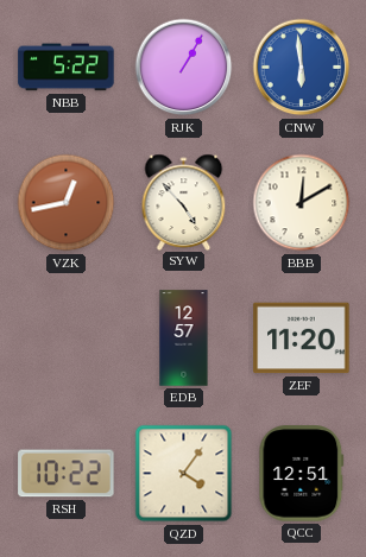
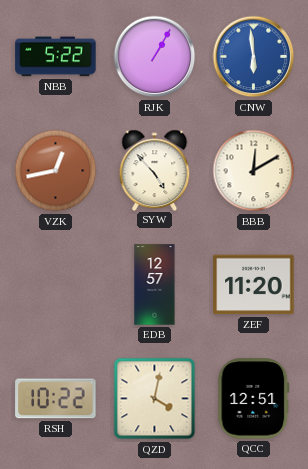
QZD: 4:06 -> 4:02
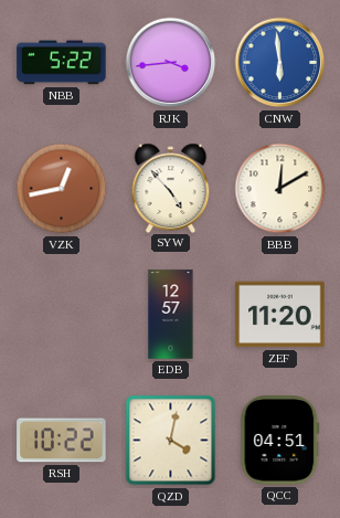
RJK: 1:05 -> 3:44
QCC: 12:51 -> 04:51
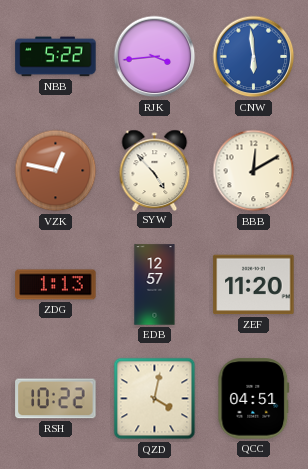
VZK: 12:43 -> 12:47
ZDG: none -> 1:13
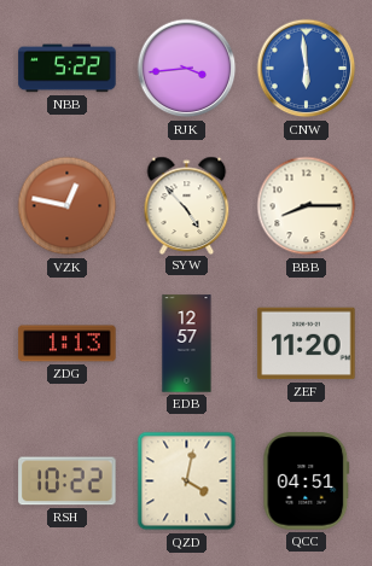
BBB: 12:10 -> 8:15
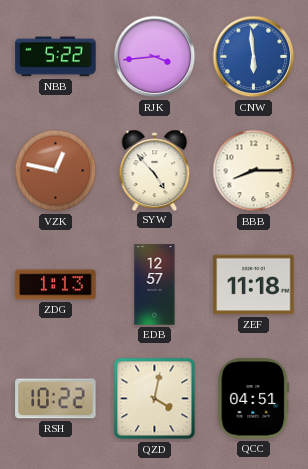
ZEF: 11:20 -> 11:18
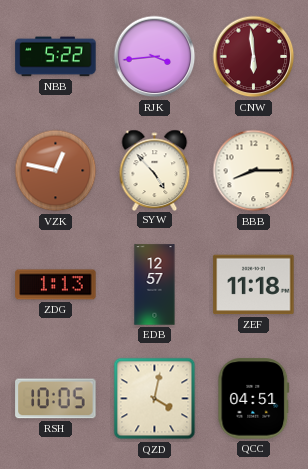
CNW dial: blue -> burgundy
RSH: 10:22 -> 10:05
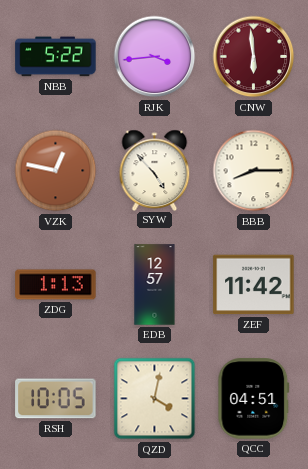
ZEF: 11:18 -> 11:42
